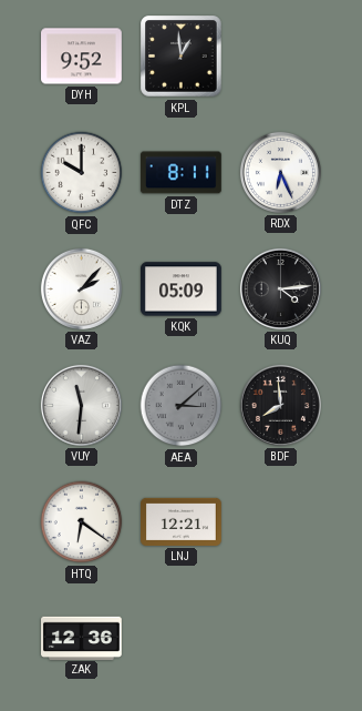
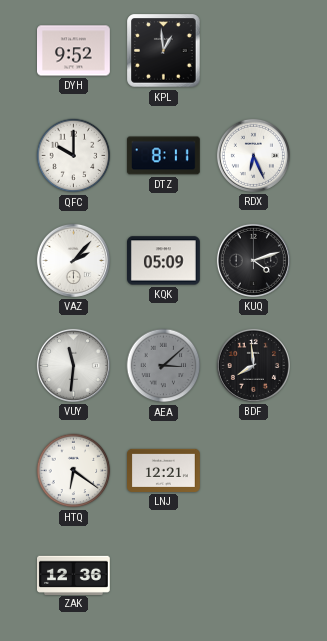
KUQ: 4:14 -> 4:12
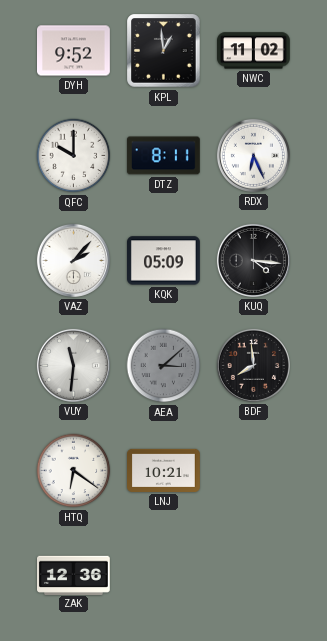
NWC: none -> 11:02
KUQ: 4:12 -> 4:16
LNJ: 12:21 -> 10:21
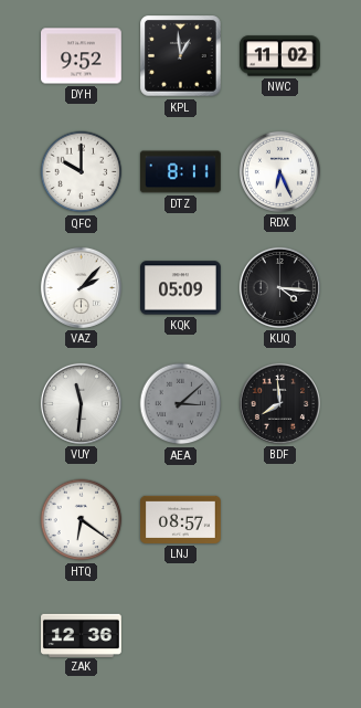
LNJ: 10:21 -> 08:57
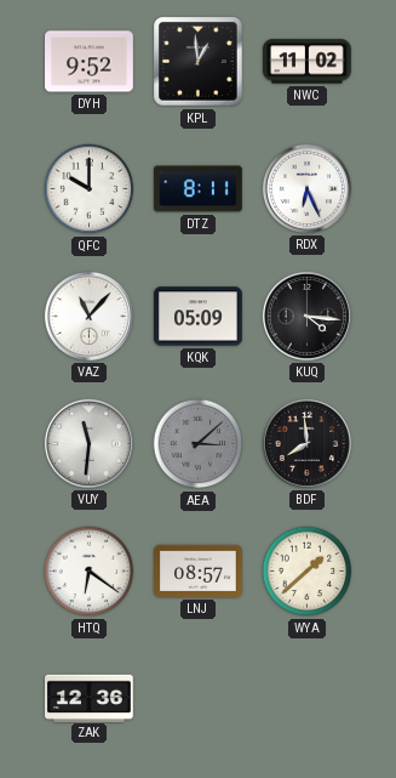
VAZ: 2:07 -> 11:07
WYA: none -> 1:38
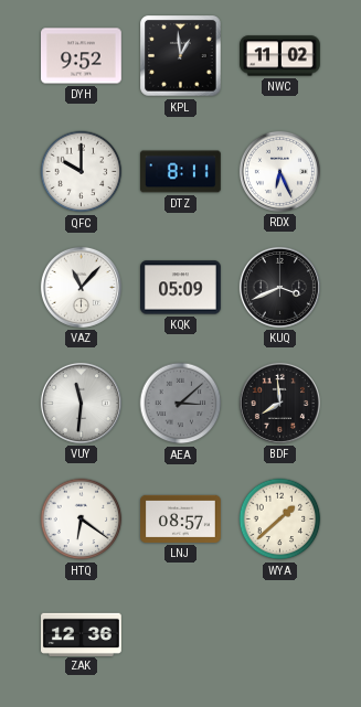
KUQ: 4:16 -> 3:41
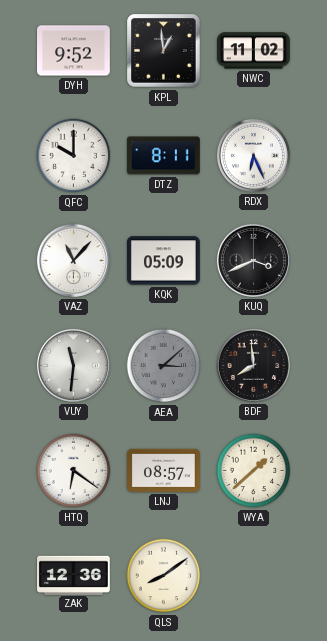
QLS: none -> 8:09
